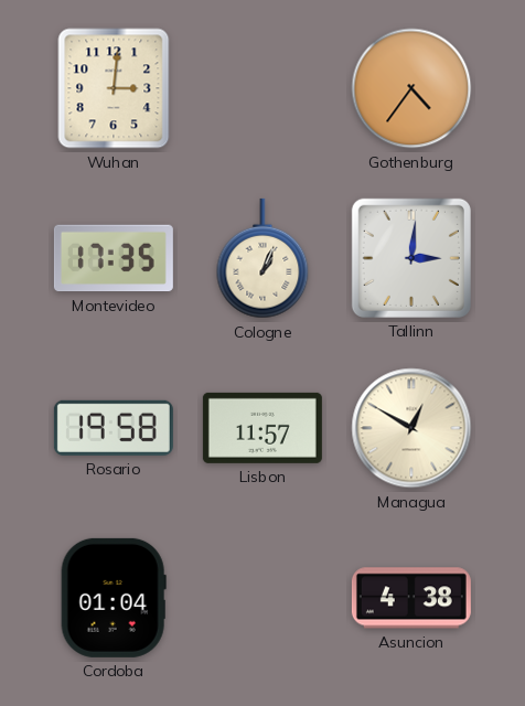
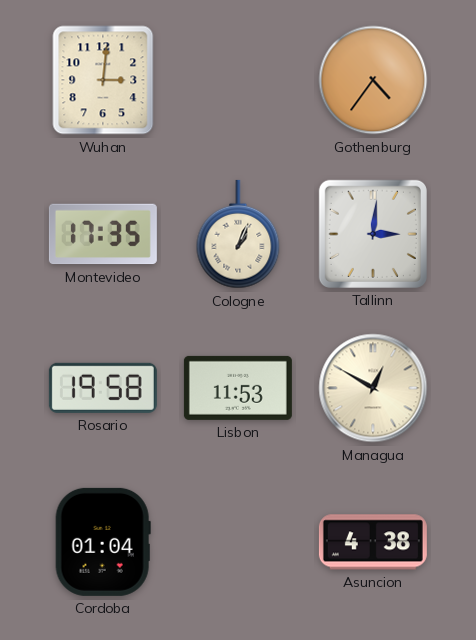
Lisbon: 11:57 -> 11:53
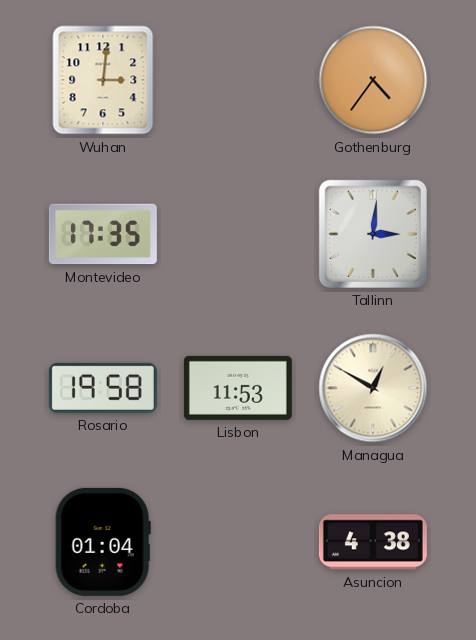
Cologne: 1:04 -> none
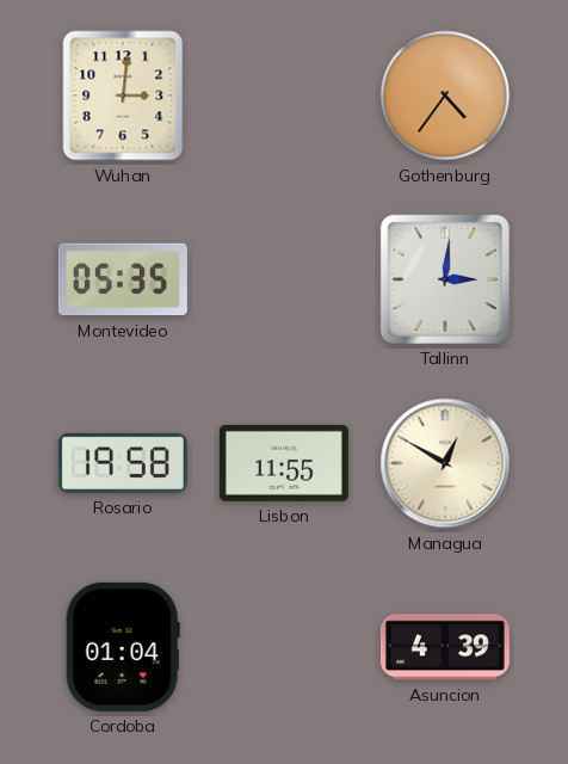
Montevideo: 17:35 -> 05:35
Lisbon: 11:53 -> 11:55
Asuncion: 4:38 -> 4:39
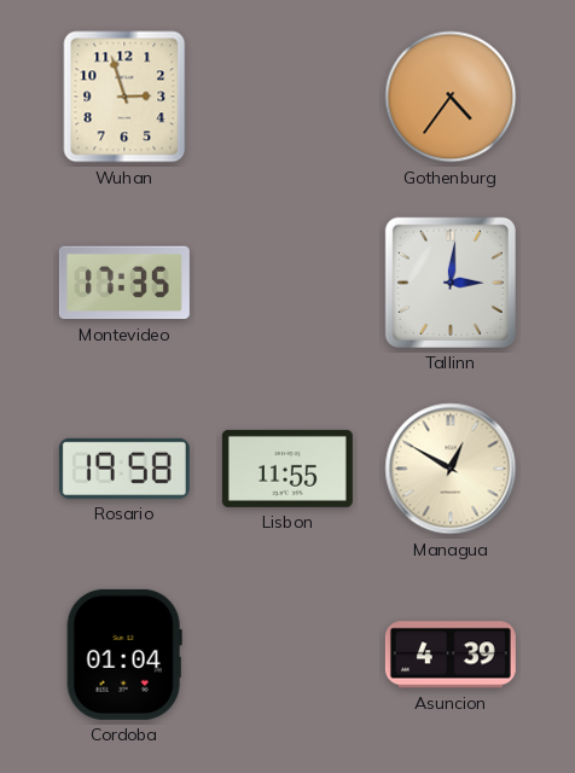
Wuhan: 3:01 -> 2:57
Montevideo: 05:35 -> 17:35
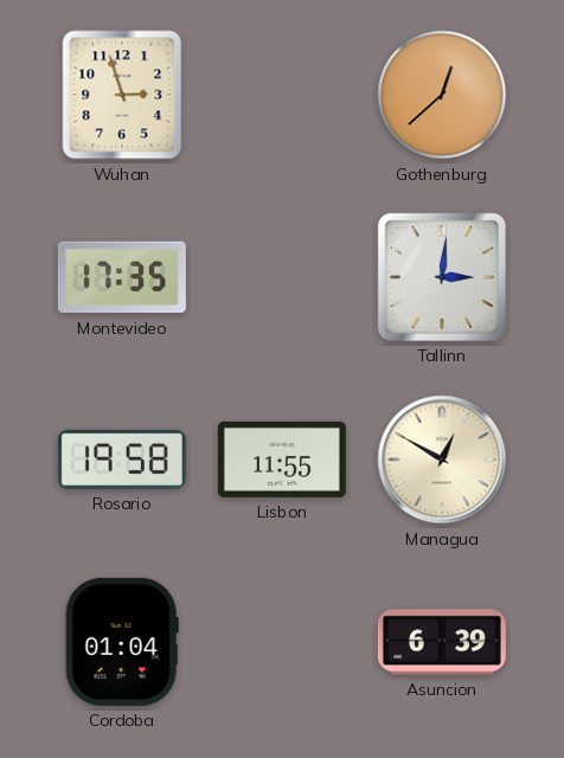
Gothenburg: 4:36 -> 12:38
Asuncion: 4:39 -> 6:39
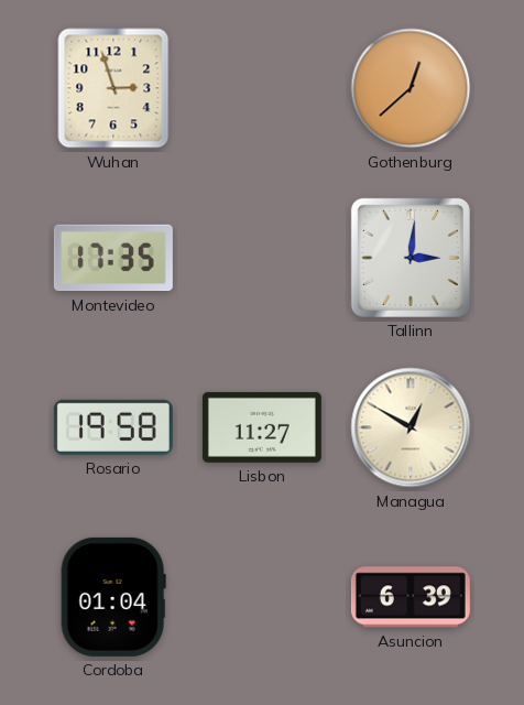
Lisbon: 11:55 -> 11:27
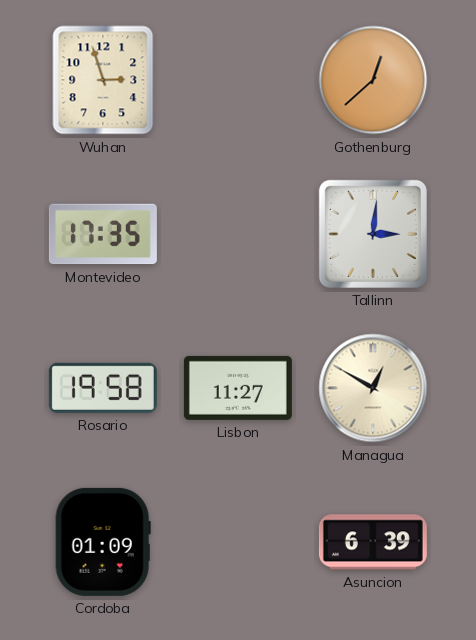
Cordoba: 01:04 -> 01:09
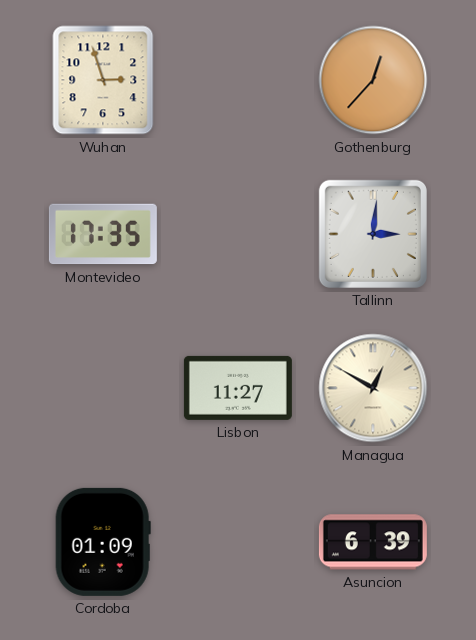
Gothenburg: 12:38 -> 12:37
Rosario: 19:58 -> none
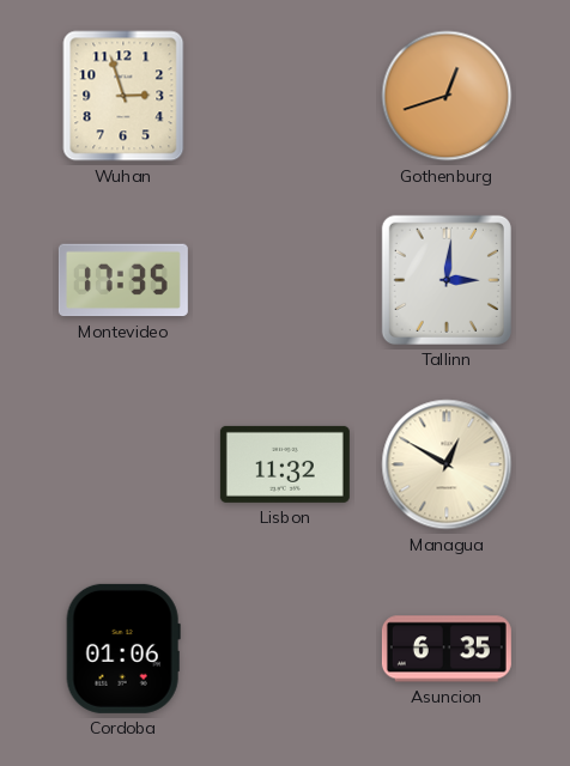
Gothenburg: 12:37 -> 12:42
Lisbon: 11:27 -> 11:32
Cordoba: 01:09 -> 01:06
Asuncion: 6:39 -> 6:35
